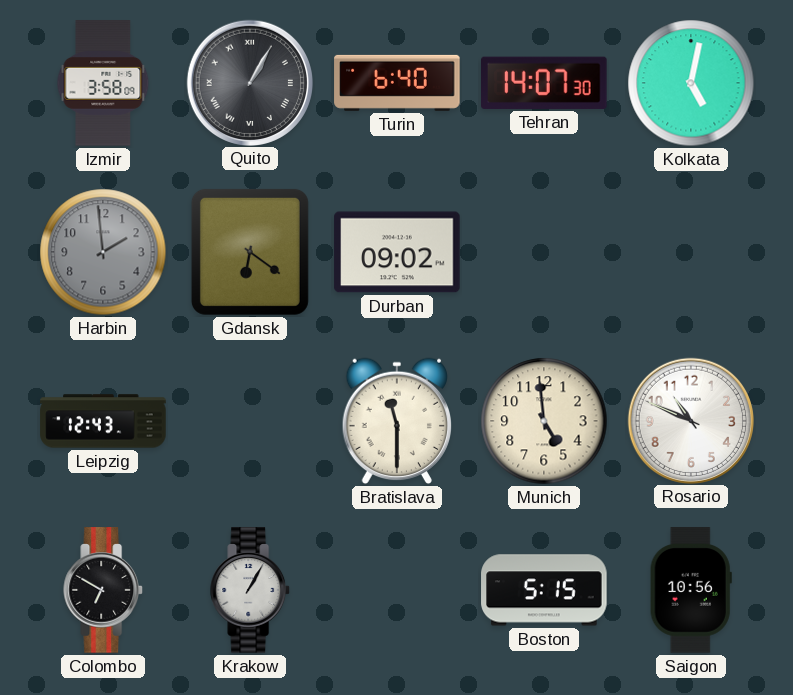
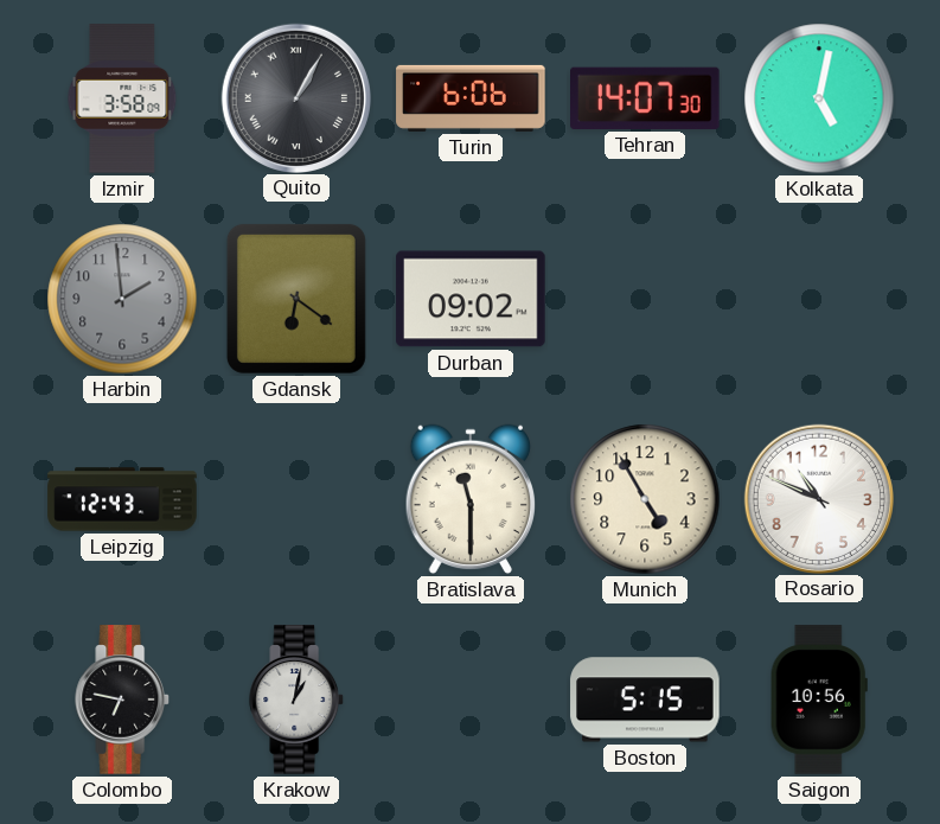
Turin: 6:40 -> 6:06
Munich: 4:59 -> 4:55
Colombo: 6:50 -> 6:47
Krakow: 1:05 -> 1:02
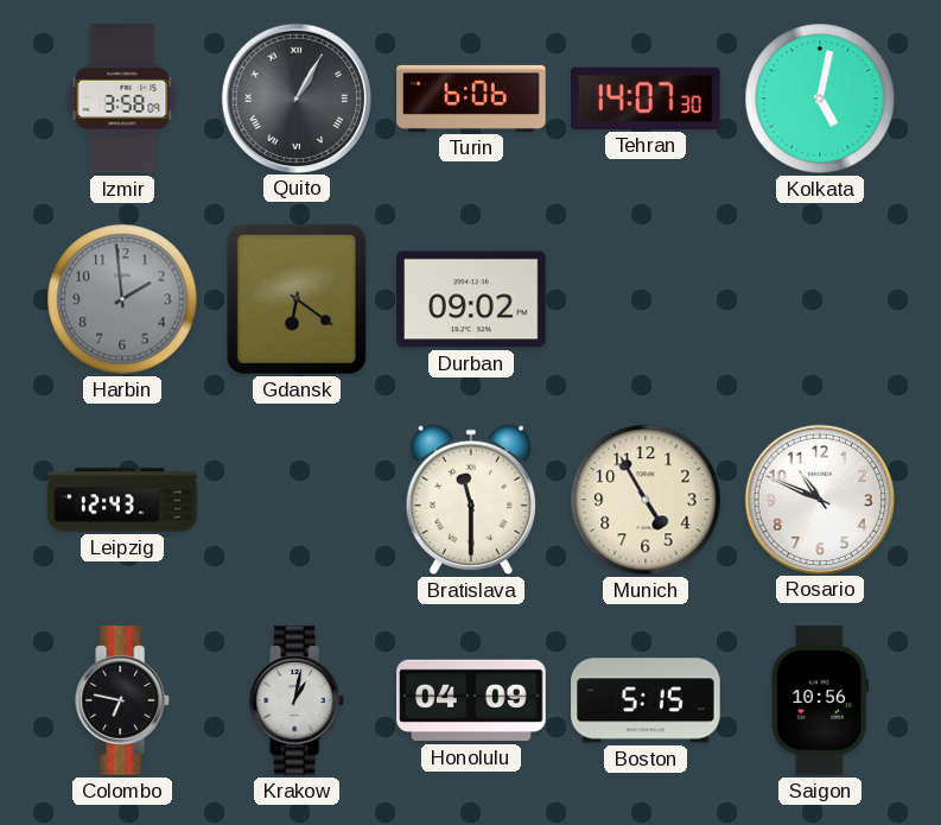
Honolulu: none -> 04:09
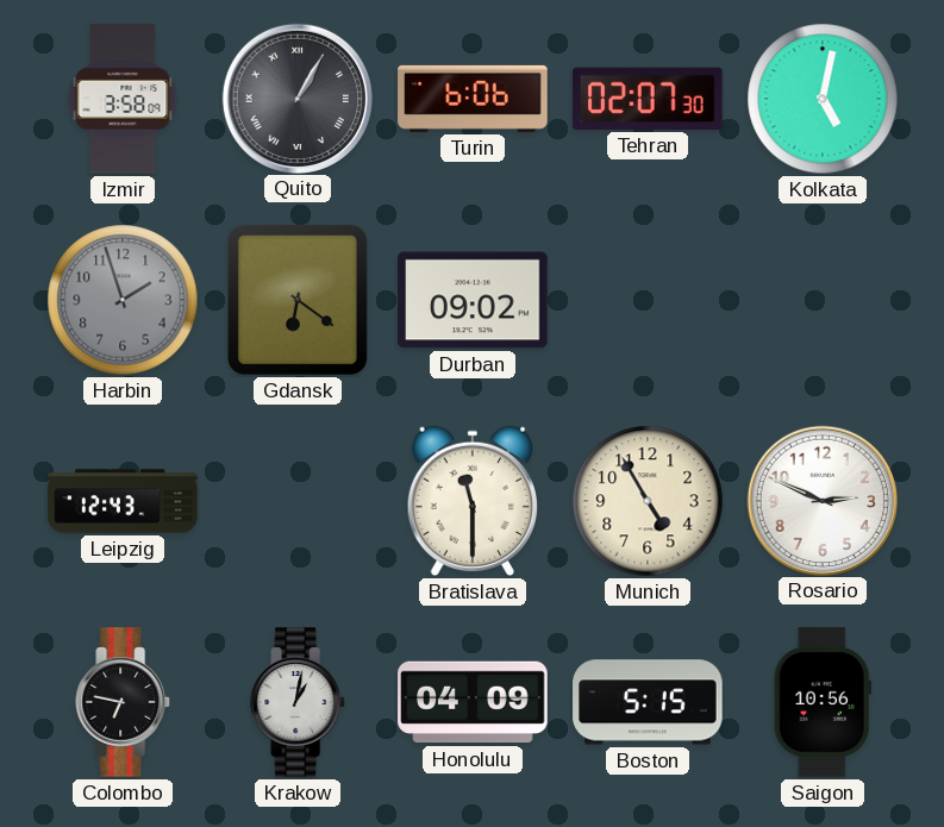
Tehran: 14:07 -> 02:07
Harbin: 1:59 -> 1:57
Rosario: 10:49 -> 2:49
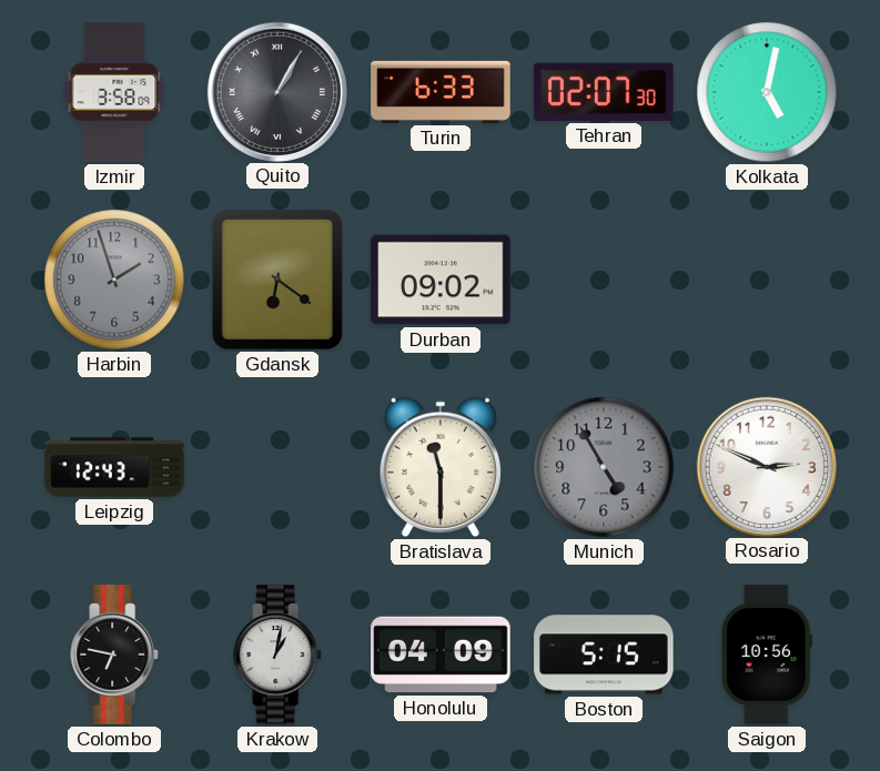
Turin: 6:06 -> 6:33
Munich dial: cream -> grey
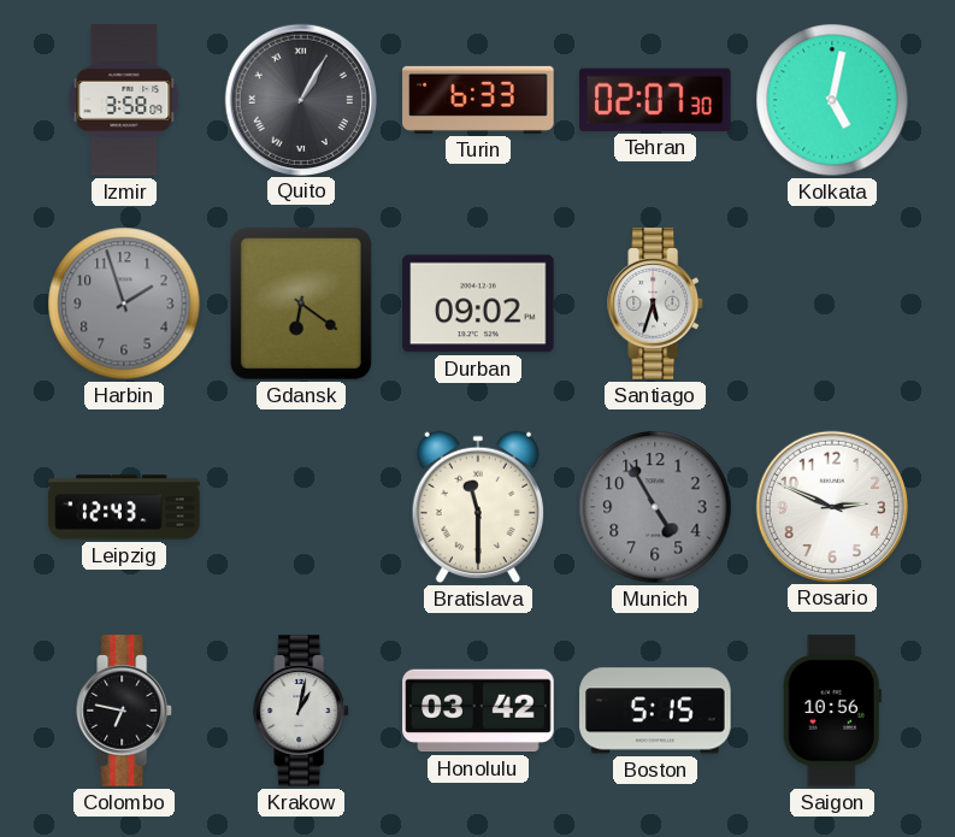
Santiago: none -> 5:33
Honolulu: 04:09 -> 03:42
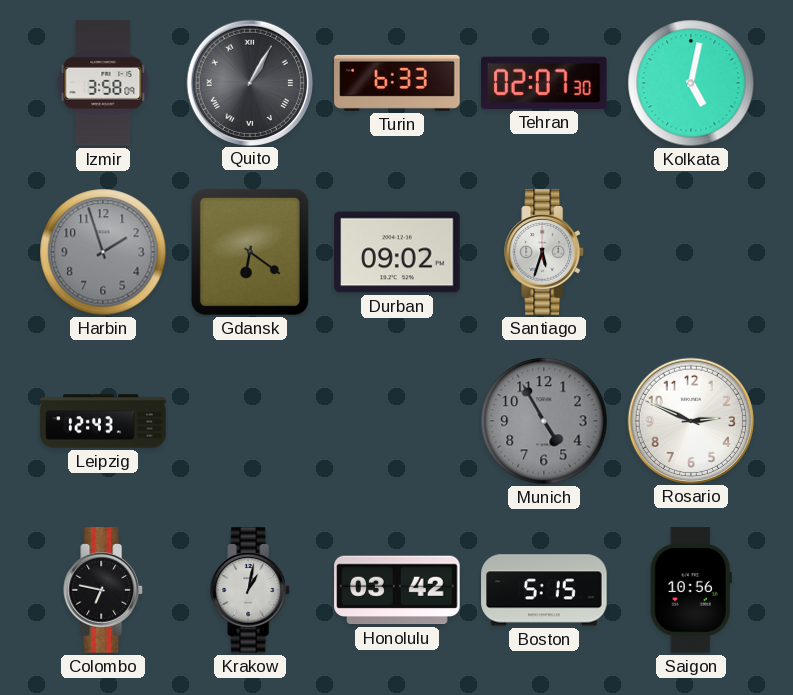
Bratislava: 11:30 -> none
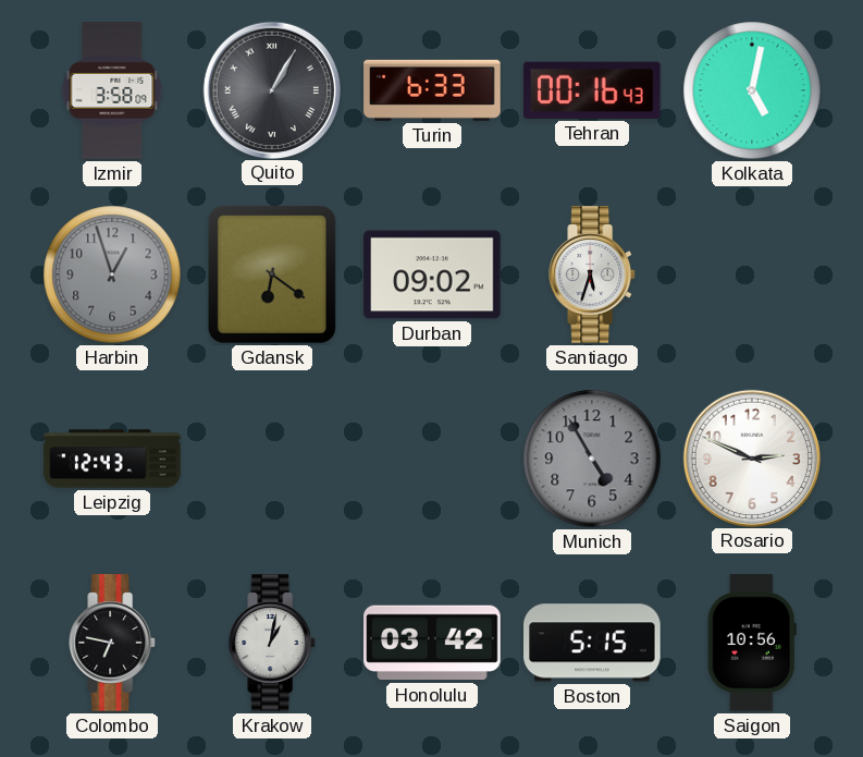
Tehran: 02:07 -> 00:16
Harbin: 1:57 -> 12:57
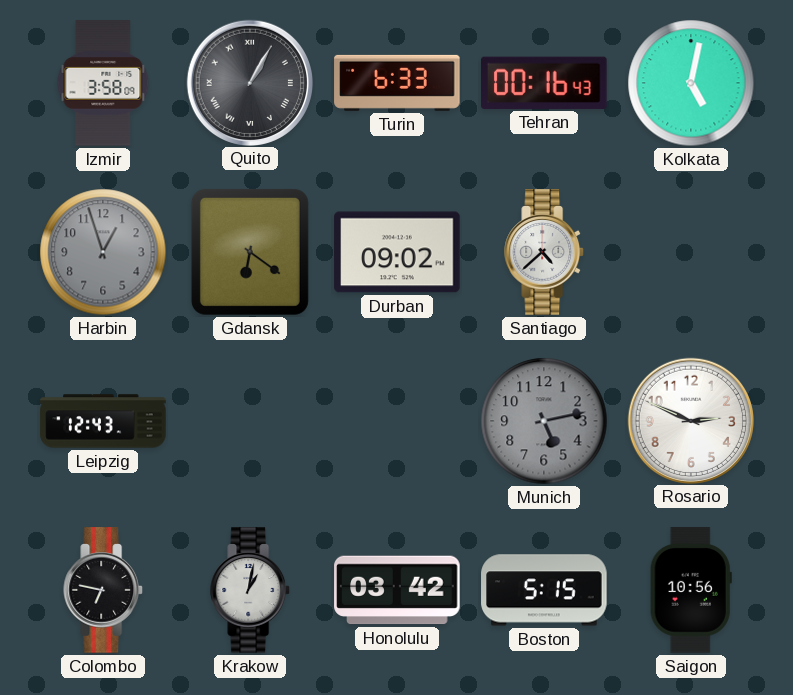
Santiago: 5:33 -> 4:38
Munich: 4:55 -> 5:13
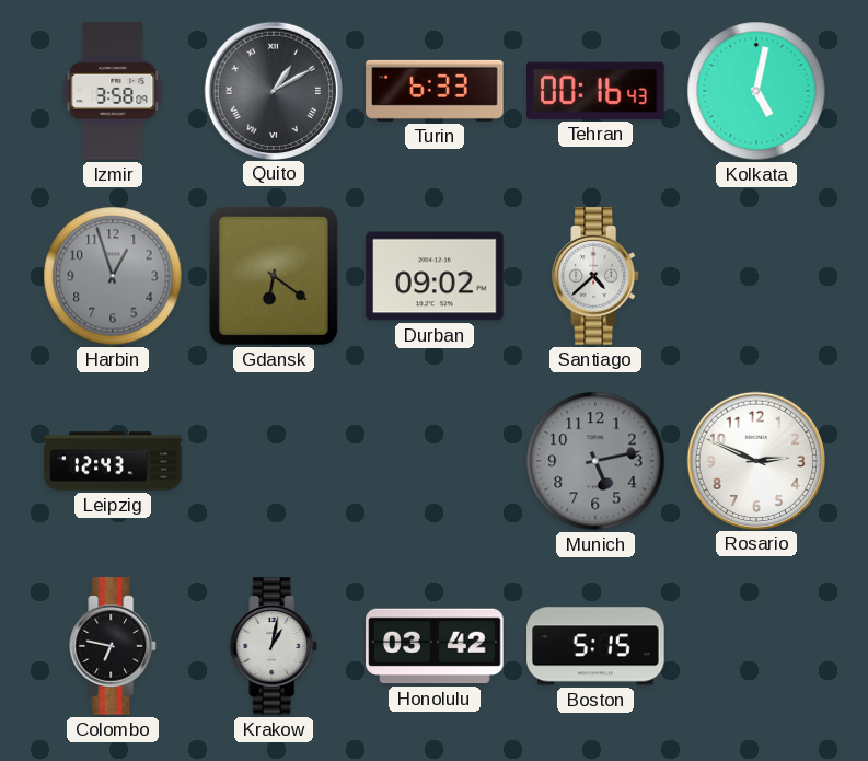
Quito: 1:05 -> 1:10
Saigon: 10:56 -> none
